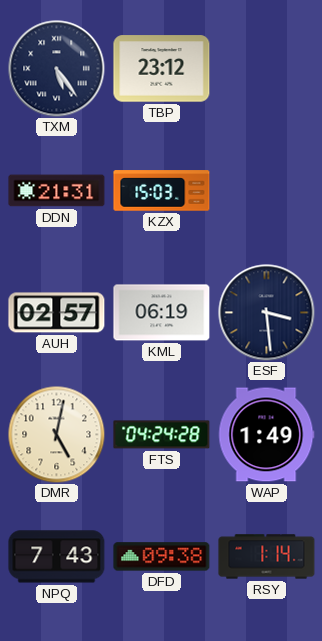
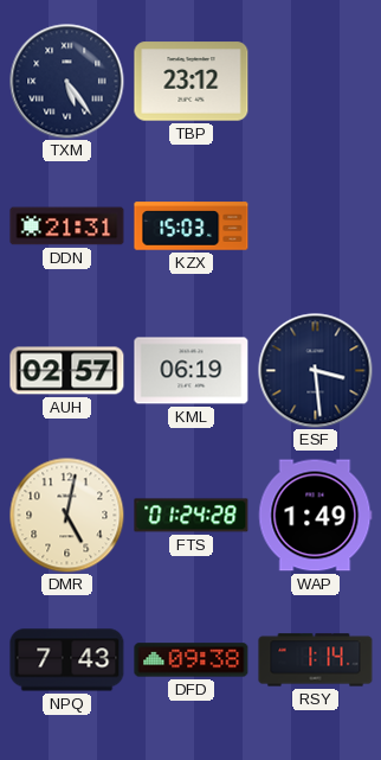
FTS: 04:24 -> 01:24
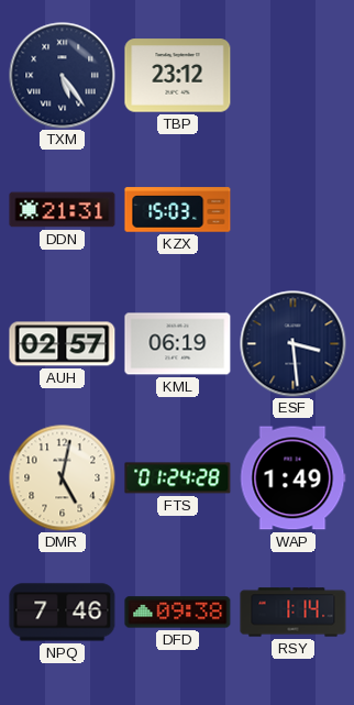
NPQ: 7:43 -> 7:46
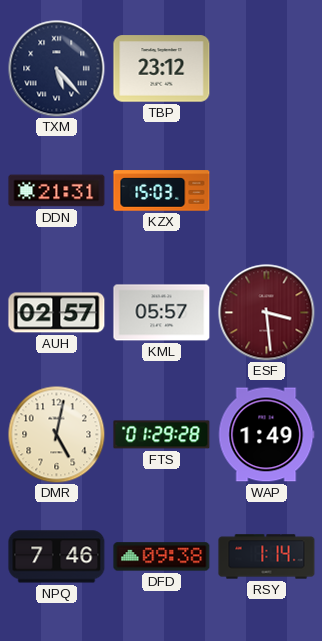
TXM: 5:24 -> 5:23
KML: 06:19 -> 05:57
ESF dial: navy -> burgundy
FTS: 01:24 -> 01:29
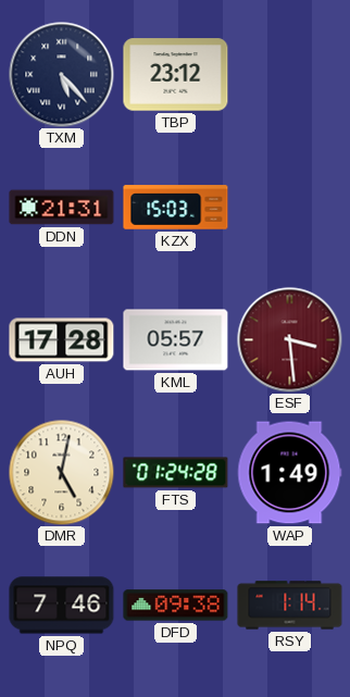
AUH: 02:57 -> 17:28
FTS: 01:29 -> 01:24
